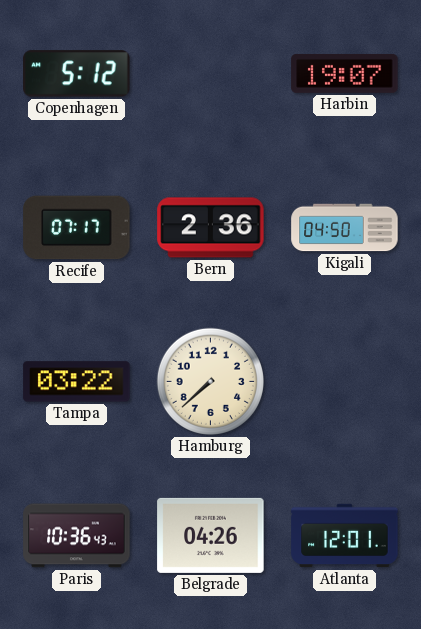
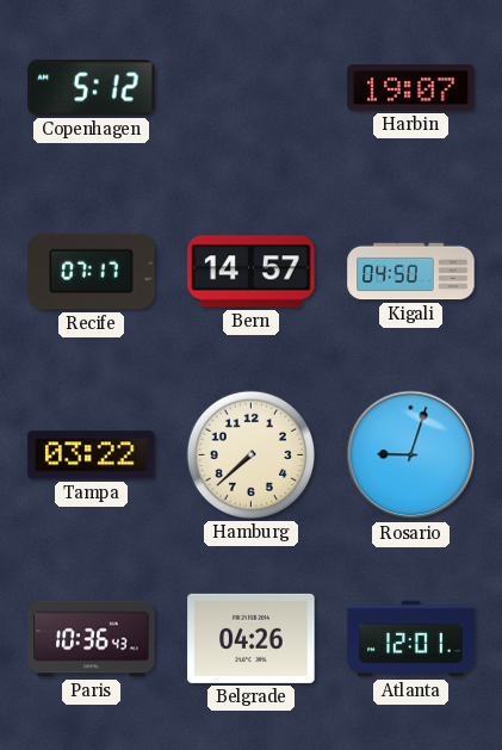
Bern: 2:36 -> 14:57
Rosario: none -> 9:03
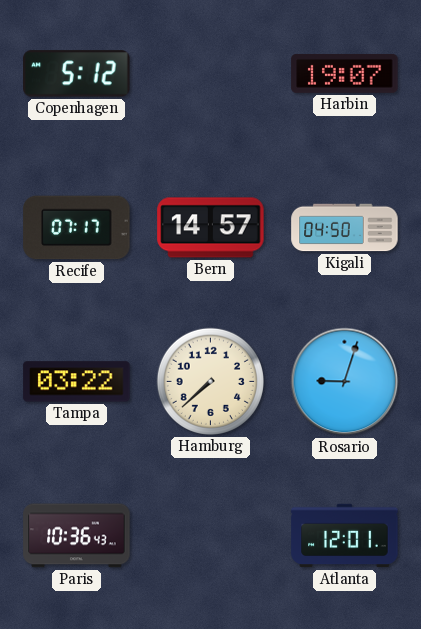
Belgrade: 04:26 -> none
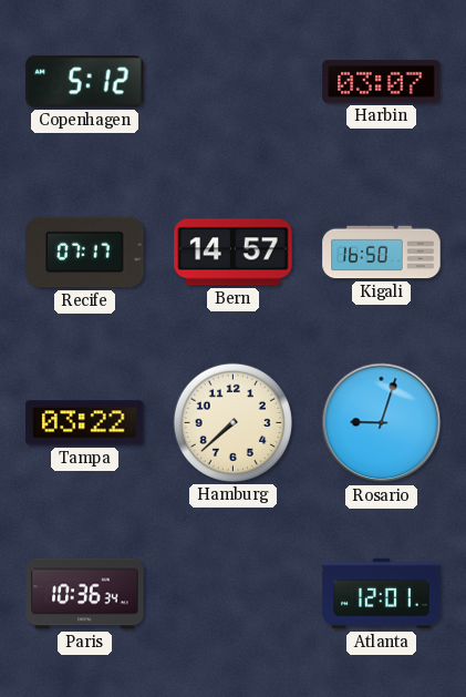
Harbin: 19:07 -> 03:07
Kigali: 04:50 -> 16:50
Paris: 10:36:43 -> 10:36:34
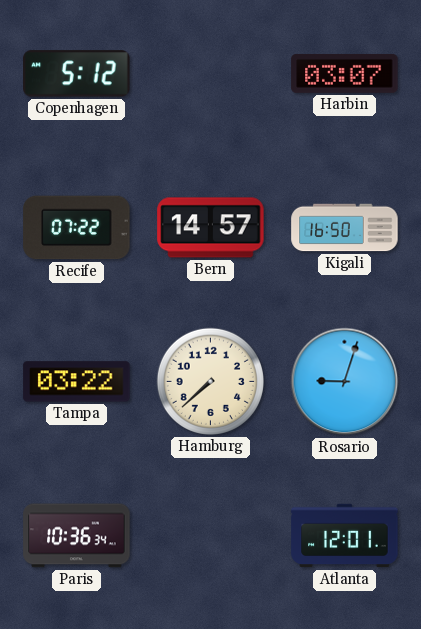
Recife: 07:17 -> 07:22
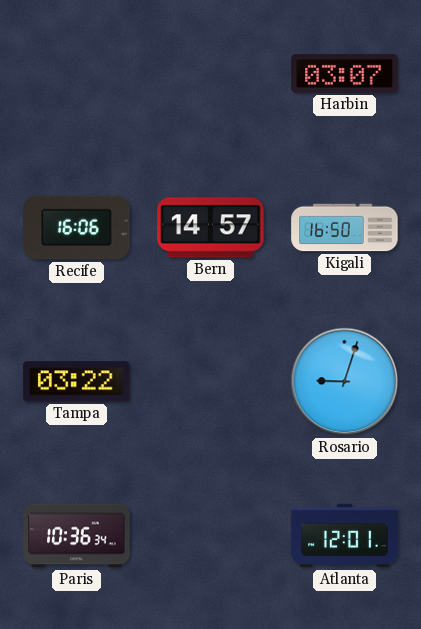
Copenhagen: 5:12 -> none
Recife: 07:22 -> 16:06
Hamburg: 7:38 -> none
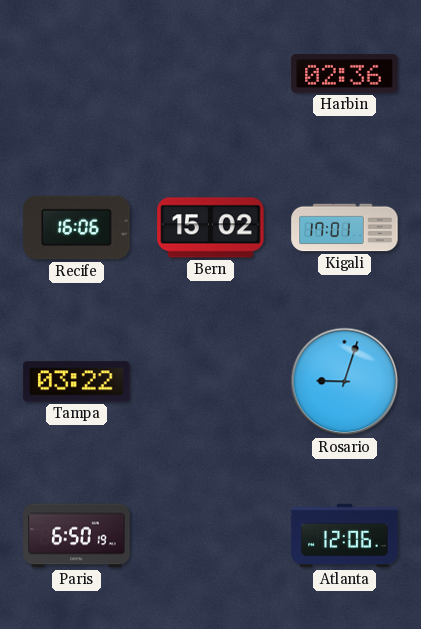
Harbin: 03:07 -> 02:36
Bern: 14:57 -> 15:02
Kigali: 16:50 -> 17:01
Paris: 10:36 -> 6:50
Atlanta: 12:01 -> 12:06
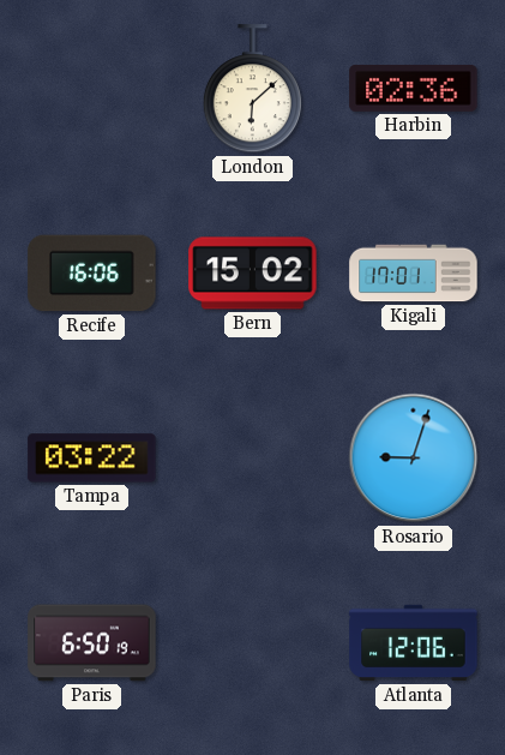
London: none -> 6:08
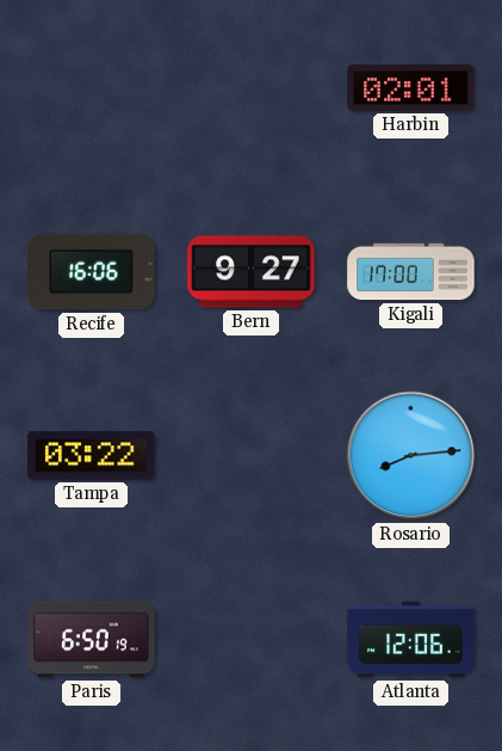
London: 6:08 -> none
Harbin: 02:36 -> 02:01
Bern: 15:02 -> 9:27
Kigali: 17:01 -> 17:00
Rosario: 9:03 -> 8:14
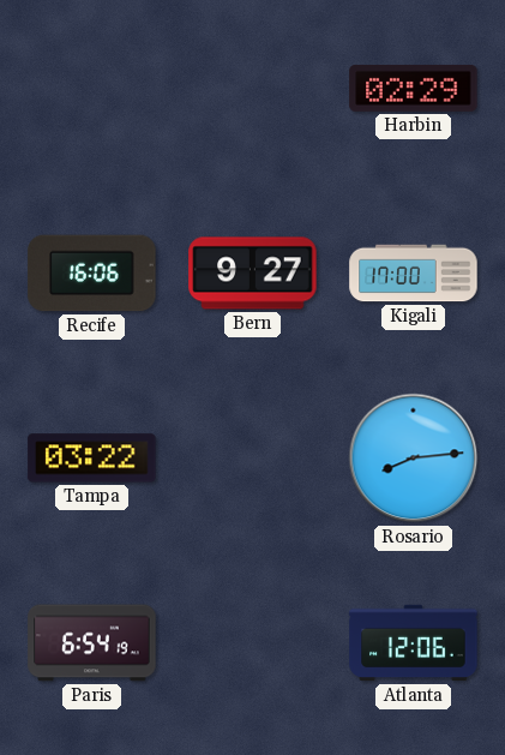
Harbin: 02:01 -> 02:29
Paris: 6:50 -> 6:54
